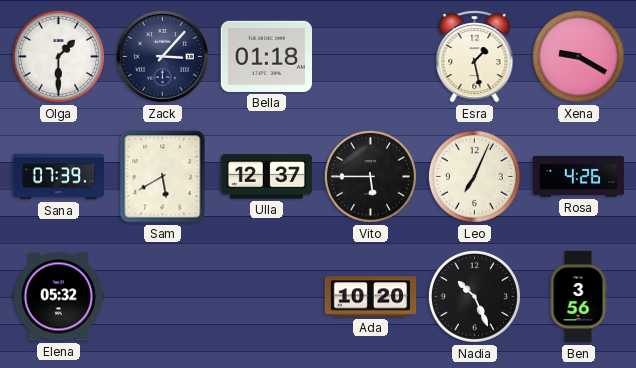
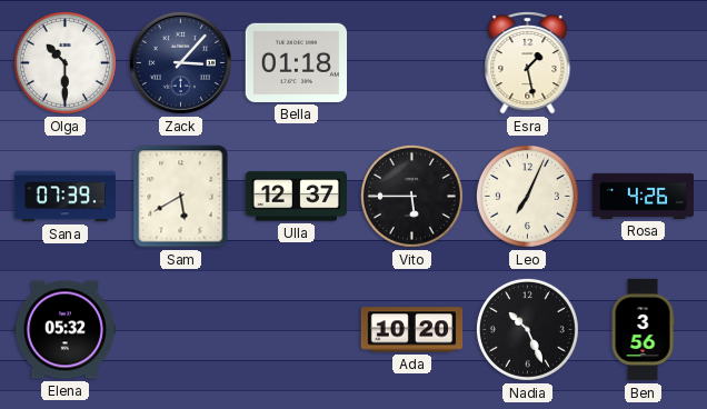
Olga: 1:30 -> 10:30
Xena: 9:20 -> none
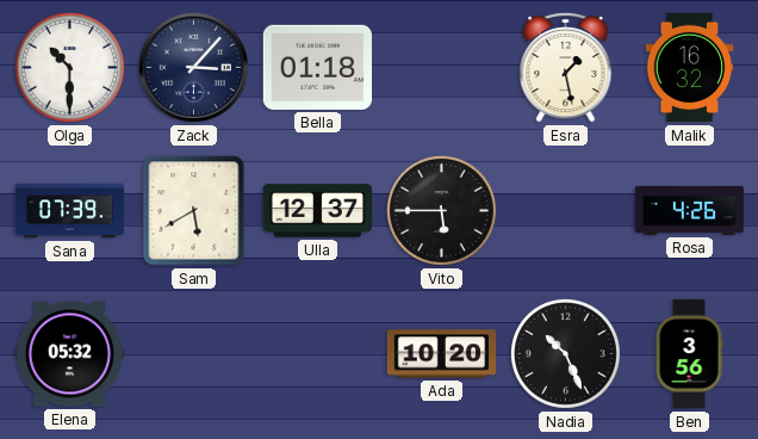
Malik: none -> 16:32
Leo: 7:04 -> none
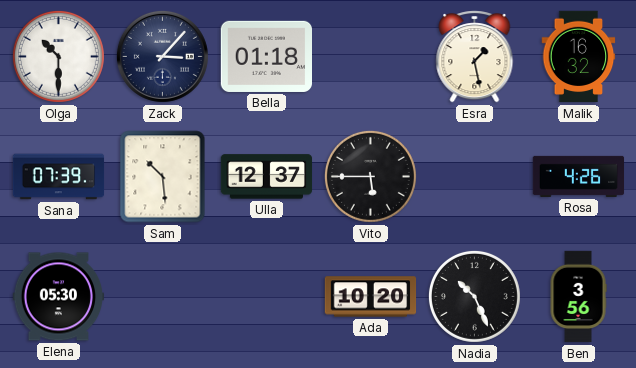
Sam: 5:40 -> 10:29
Elena: 05:32 -> 05:30
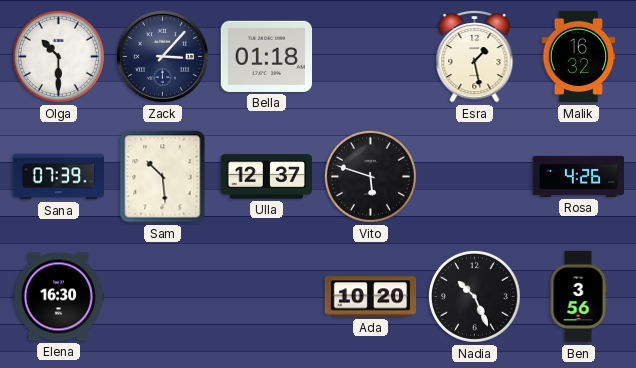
Vito: 5:45 -> 5:48
Elena: 05:30 -> 16:30
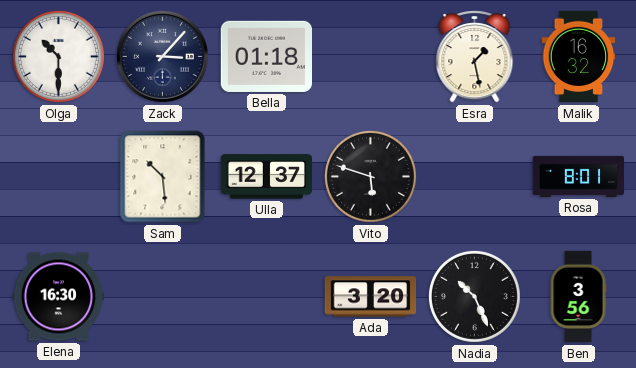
Sana: 07:39 -> none
Rosa: 4:26 -> 8:01
Ada: 10:20 -> 3:20
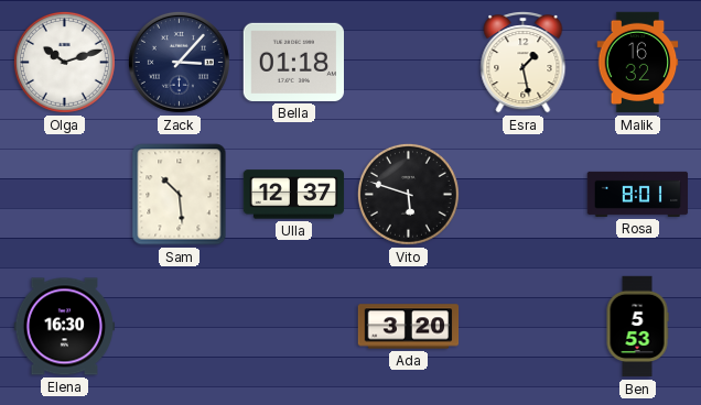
Olga: 10:30 -> 10:12
Nadia: 10:26 -> none
Ben: 3:56 -> 5:53
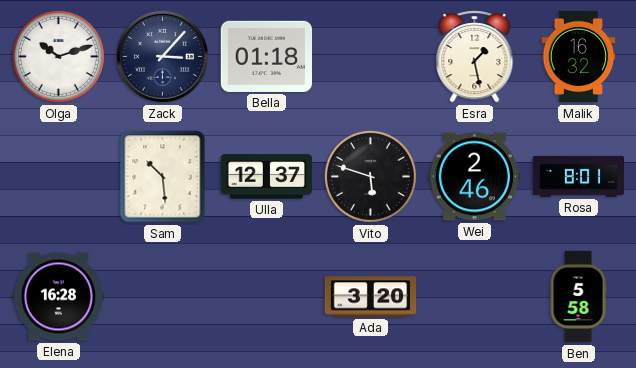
Wei: none -> 2:46
Elena: 16:30 -> 16:28
Ben: 5:53 -> 5:58
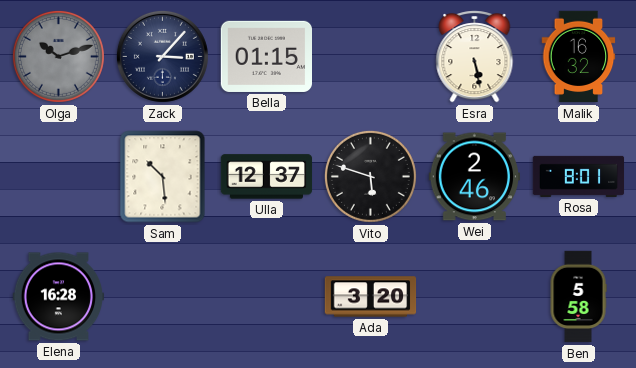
Olga dial: white -> grey
Bella: 01:18 -> 01:15
Esra: 1:28 -> 5:28
